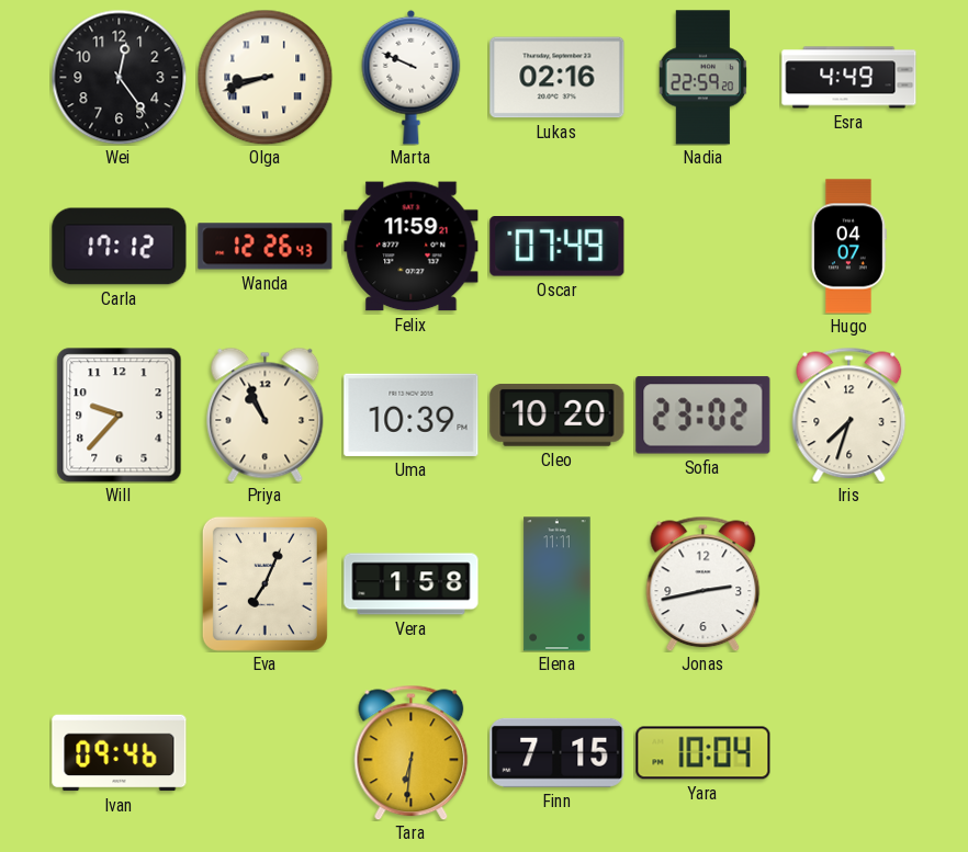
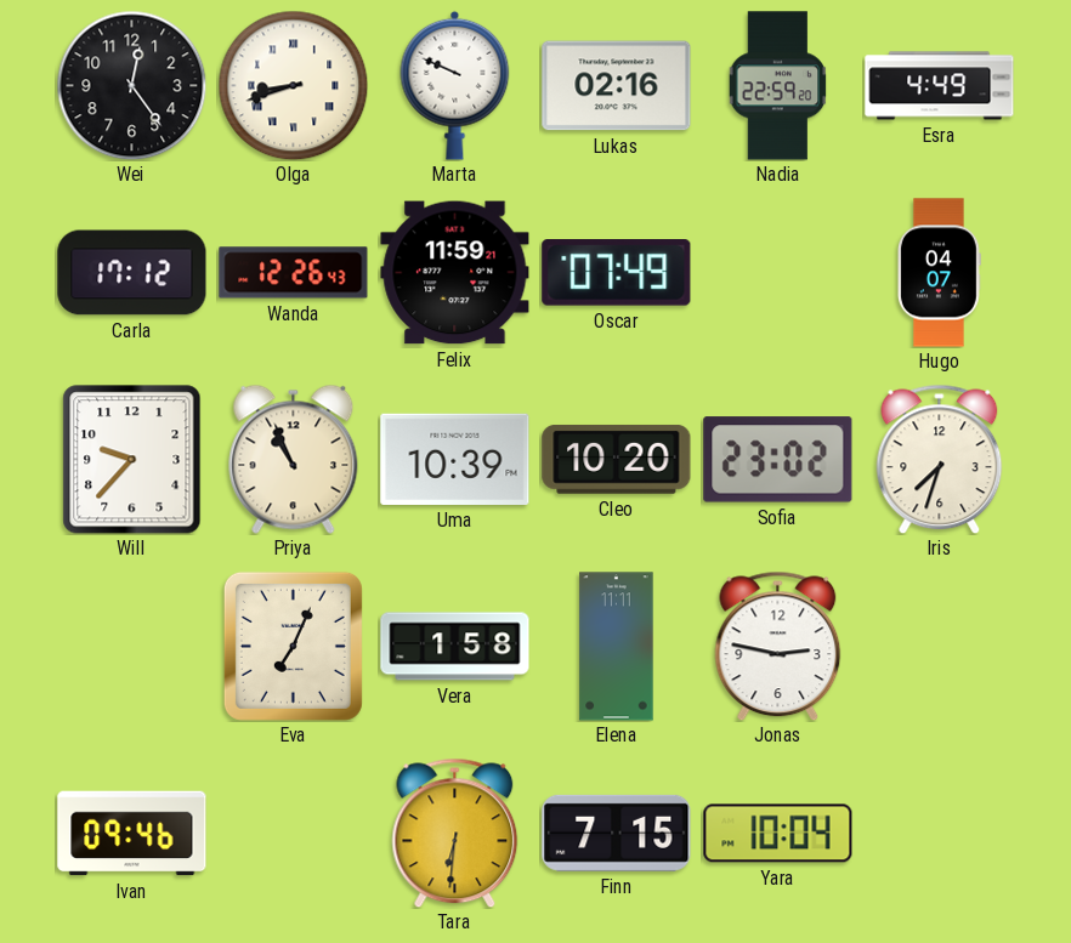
Jonas: 2:43 -> 2:47
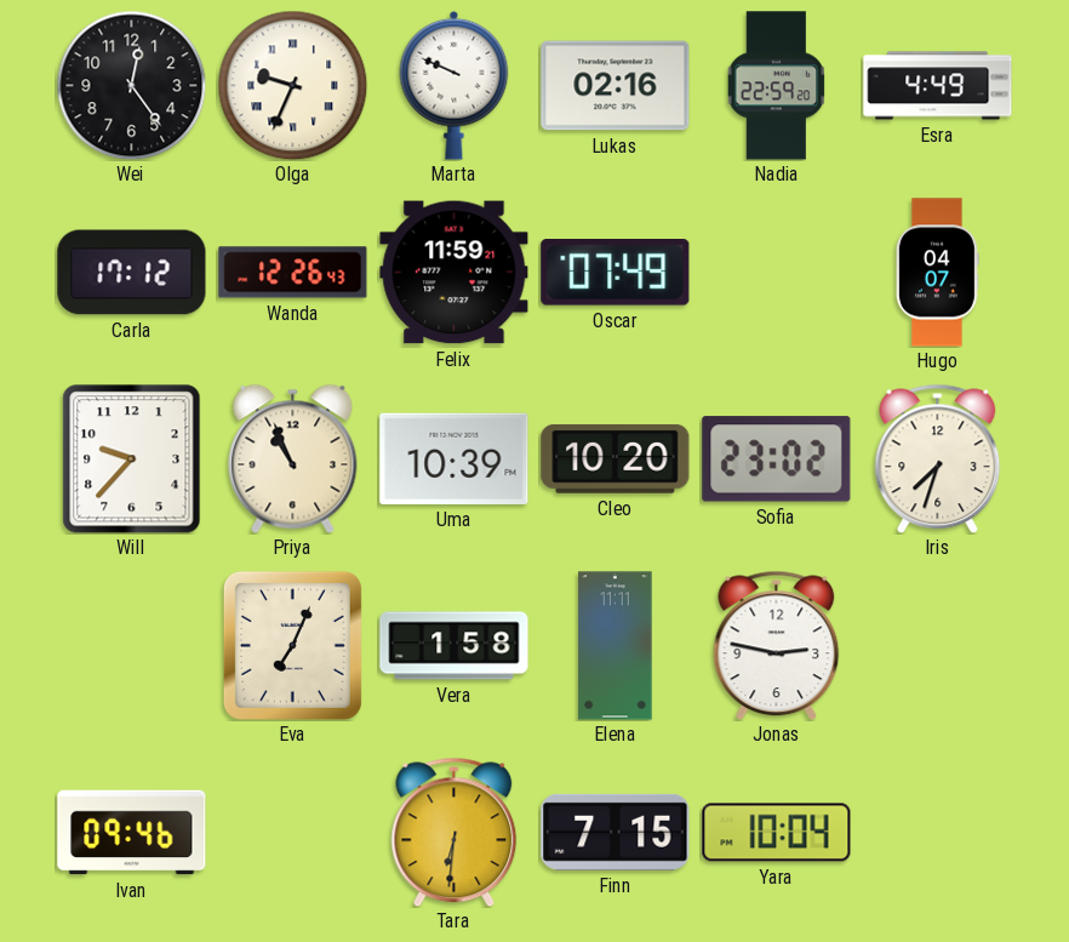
Olga: 8:42 -> 9:34
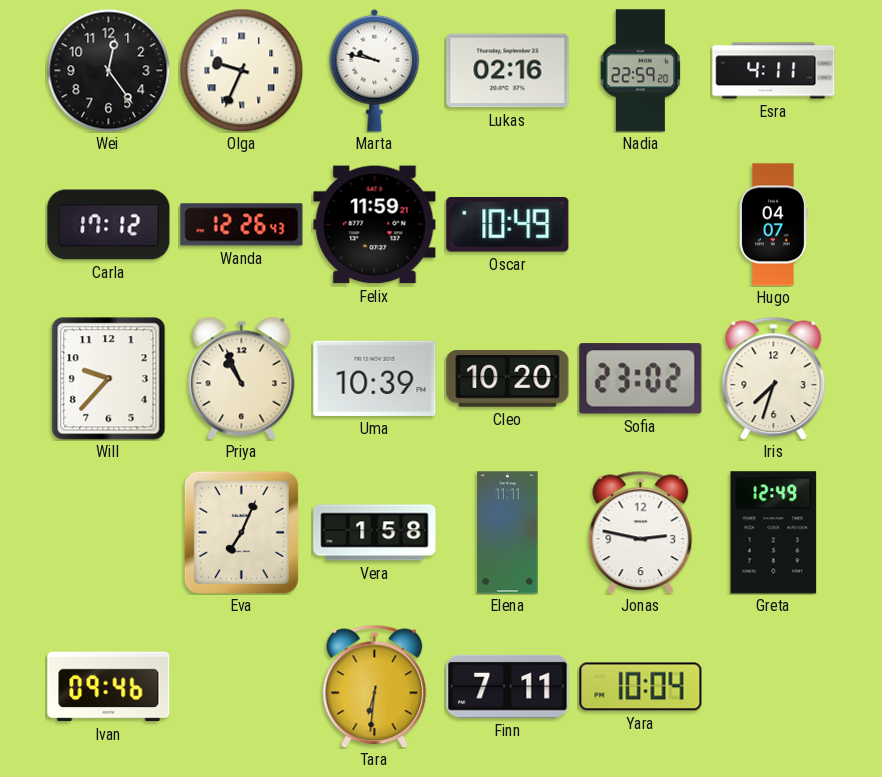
Marta: 9:49 -> 9:47
Esra: 4:49 -> 4:11
Oscar: 07:49 -> 10:49
Greta: none -> 12:49
Finn: 7:15 -> 7:11
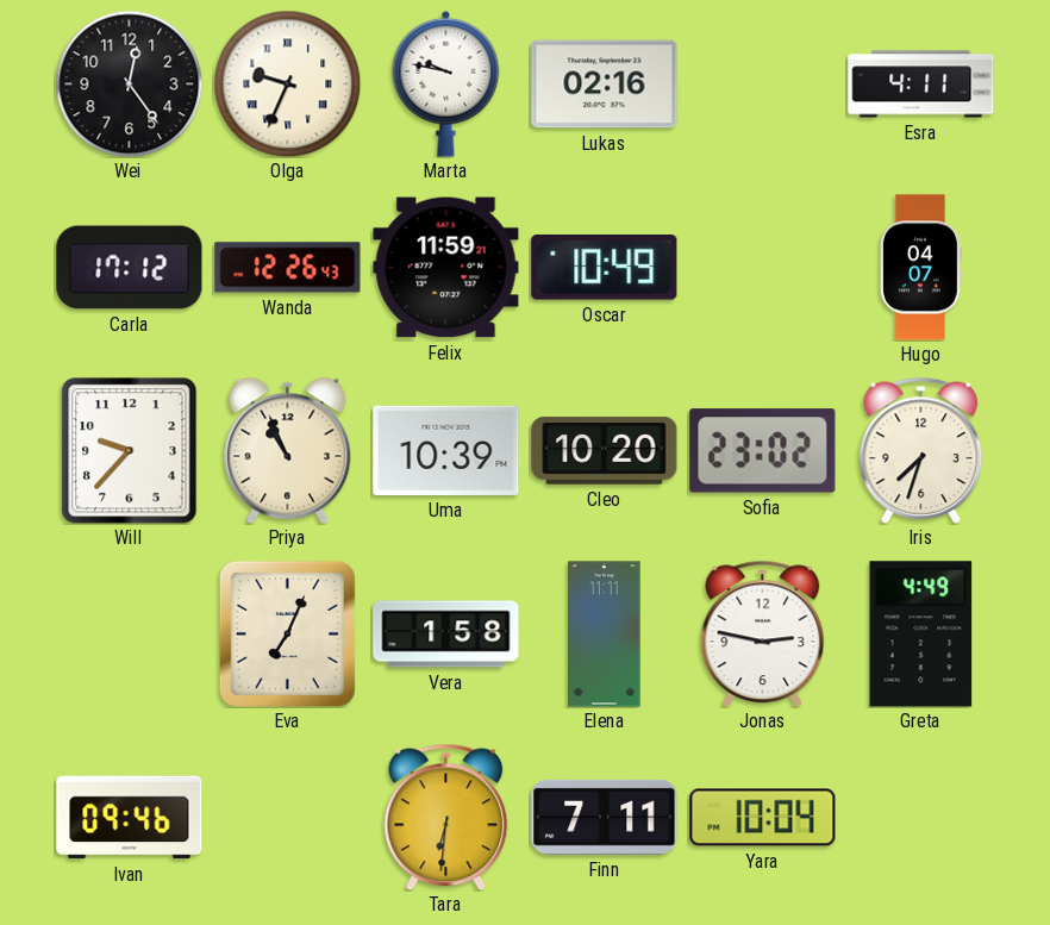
Nadia: 22:59 -> none
Greta: 12:49 -> 4:49
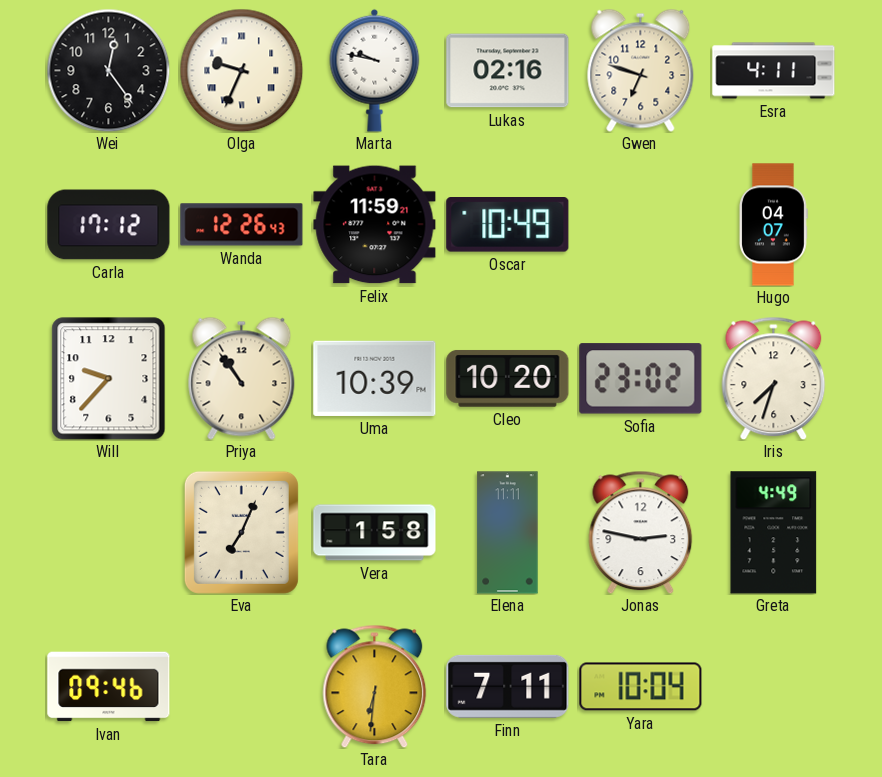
Gwen: none -> 6:48
Priya: 10:56 -> 10:54
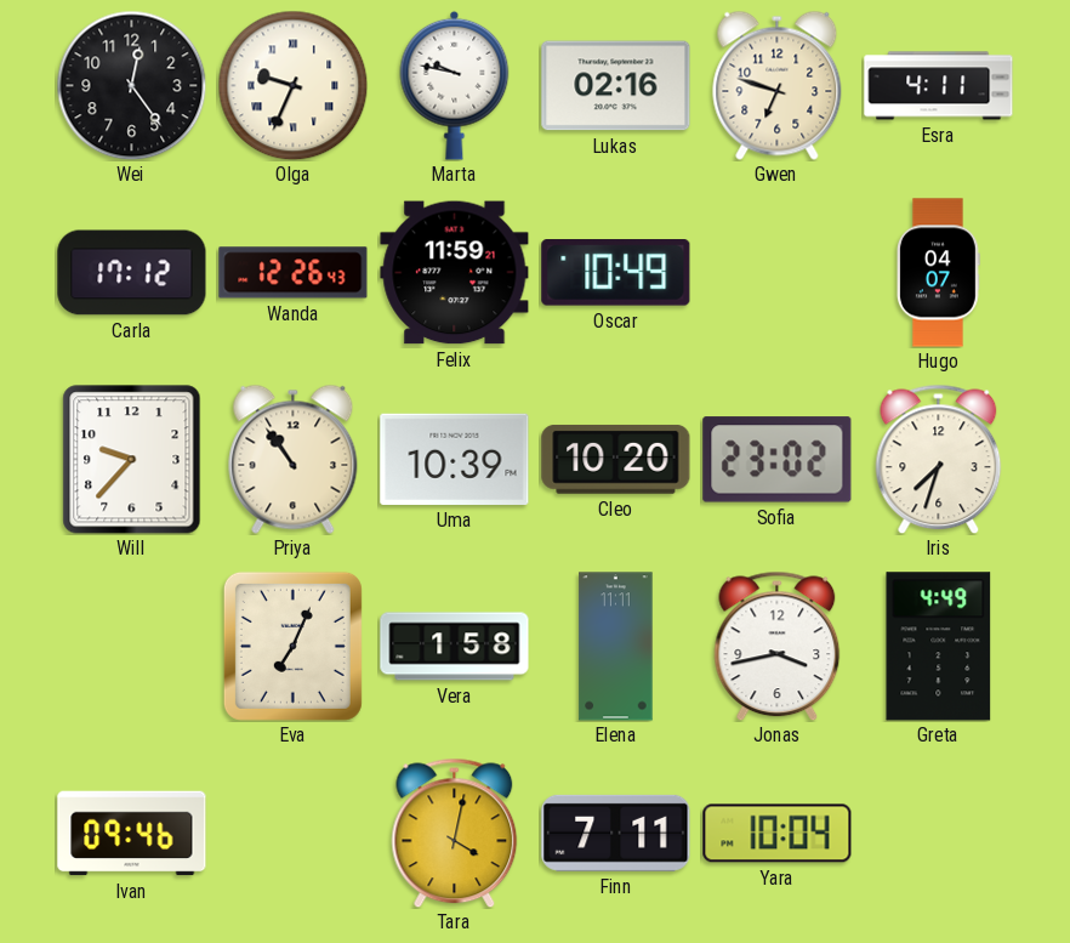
Jonas: 2:47 -> 3:43
Tara: 6:31 -> 4:02
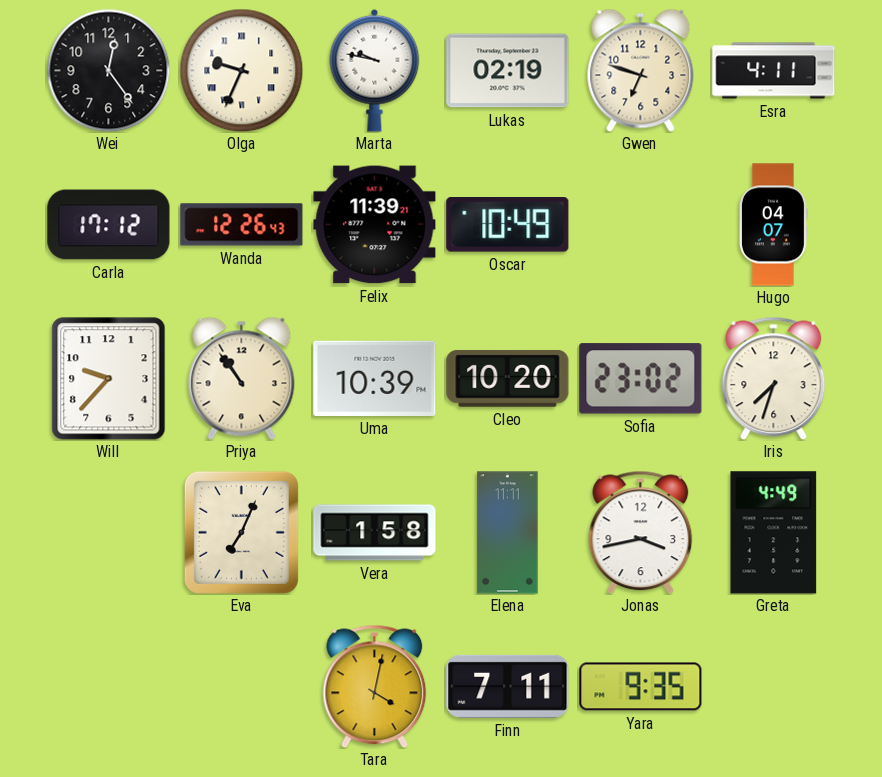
Lukas: 02:16 -> 02:19
Felix: 11:59 -> 11:39
Ivan: 09:46 -> none
Yara: 10:04 -> 9:35
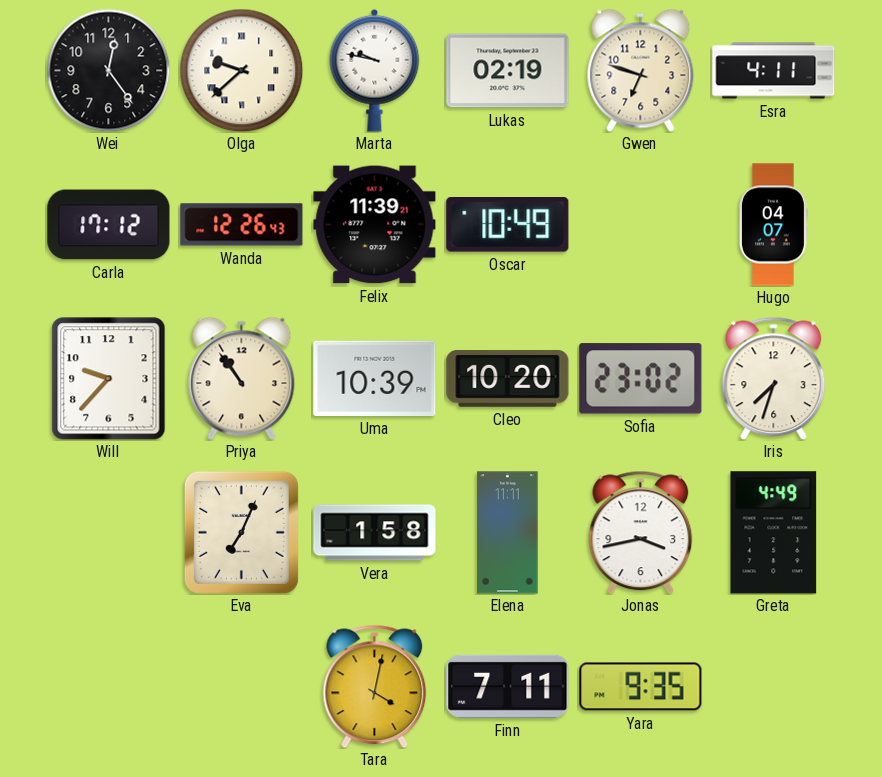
Olga: 9:34 -> 9:38
